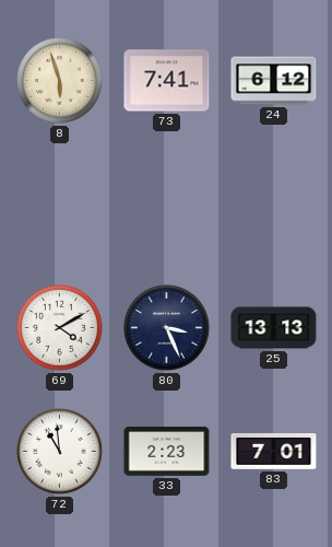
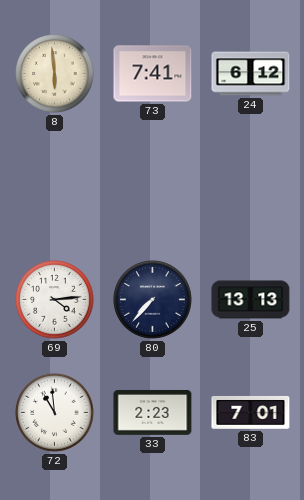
8: 5:57 -> 5:59
69: 4:10 -> 4:14
80: 3:26 -> 7:37
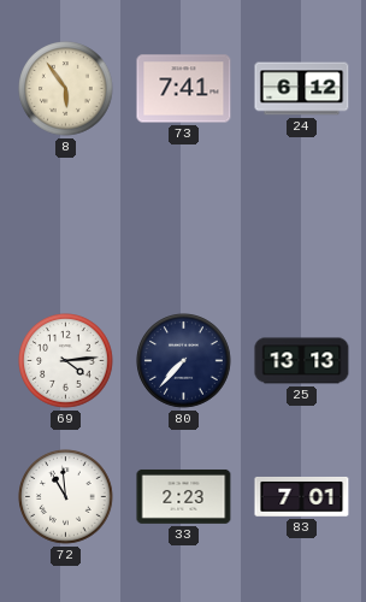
8: 5:59 -> 5:54
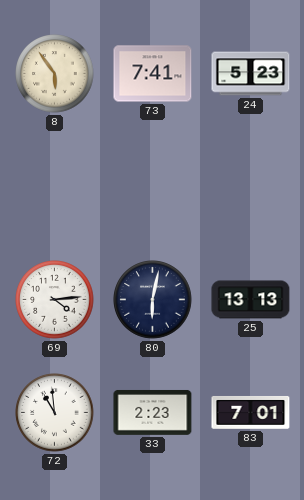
24: 6:12 -> 5:23
80: 7:37 -> 6:02
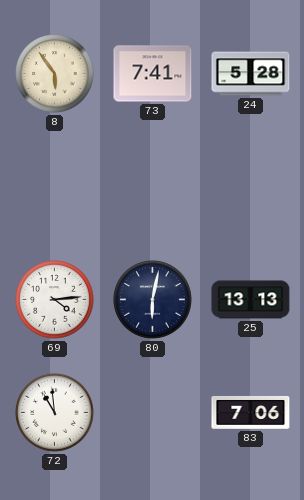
24: 5:23 -> 5:28
33: 2:23 -> none
83: 7:01 -> 7:06
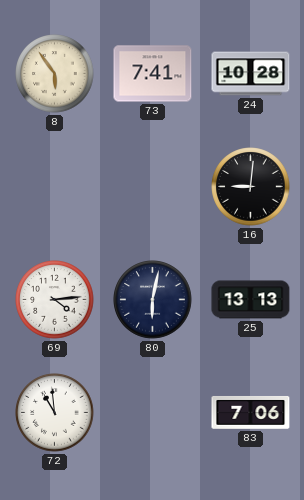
24: 5:28 -> 10:28
16: none -> 9:01
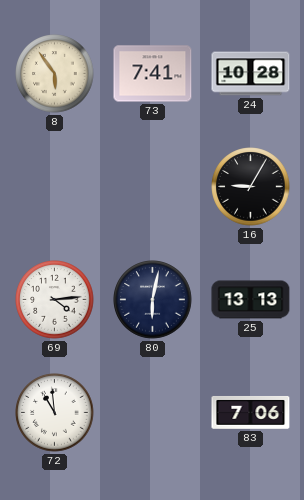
16: 9:01 -> 9:05
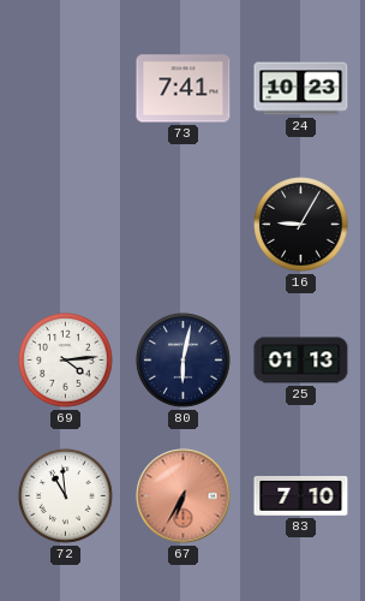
8: 5:54 -> none
24: 10:28 -> 10:23
25: 13:13 -> 01:13
67: none -> 6:35
83: 7:06 -> 7:10
